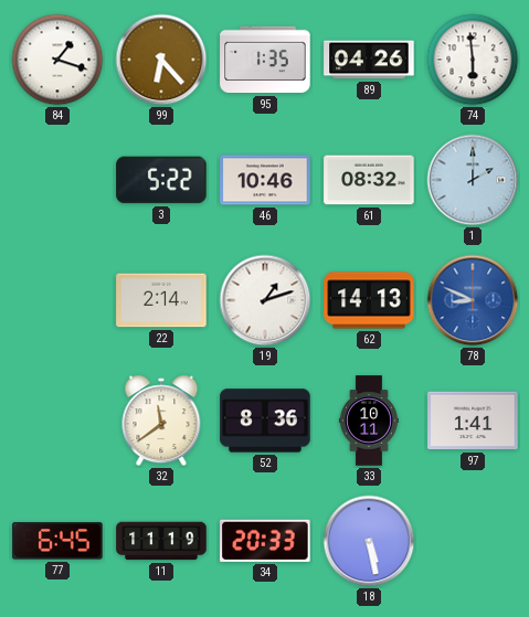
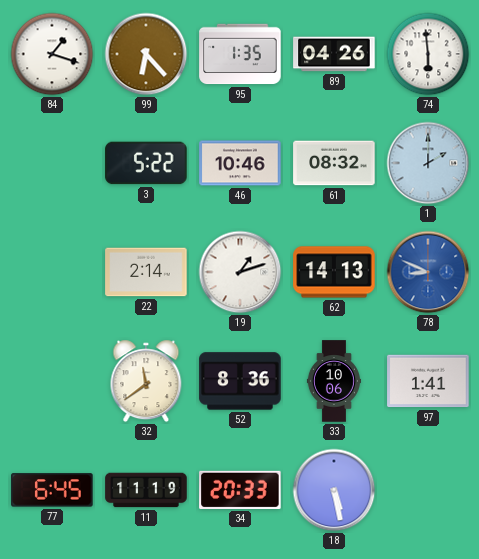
33: 10:11 -> 10:06
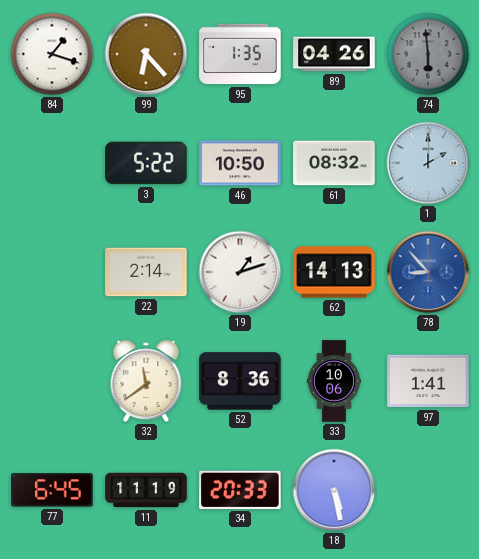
74 dial: white -> grey
46: 10:46 -> 10:50
78: 8:49 -> 8:53
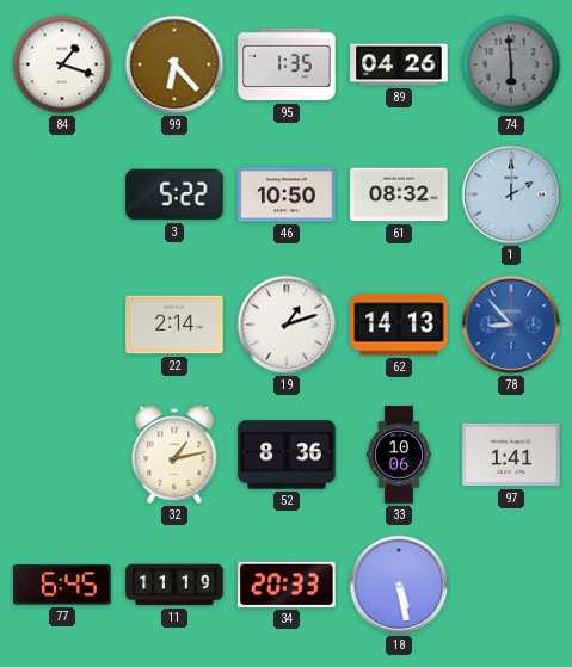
32: 11:39 -> 1:13
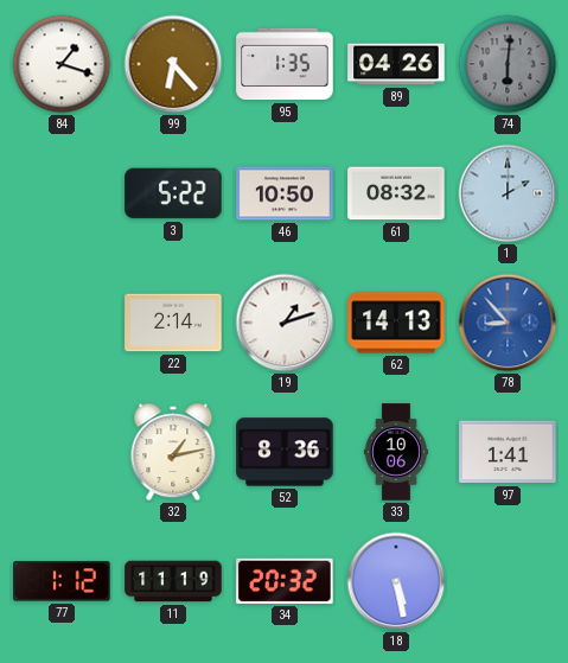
74: 5:59 -> 6:01
77: 6:45 -> 1:12
34: 20:33 -> 20:32
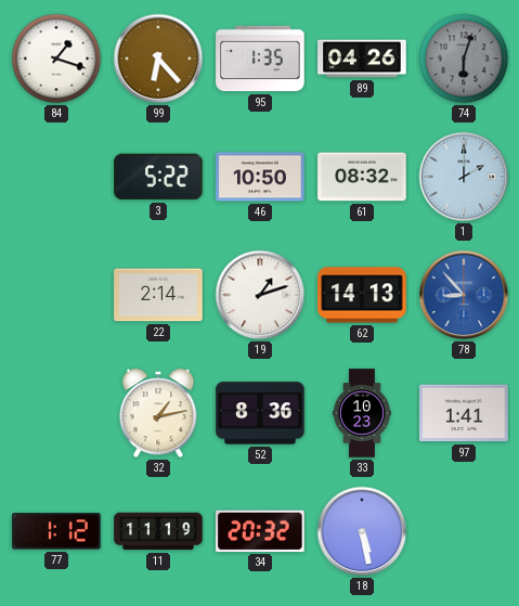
74: 6:01 -> 6:03
33: 10:06 -> 10:23
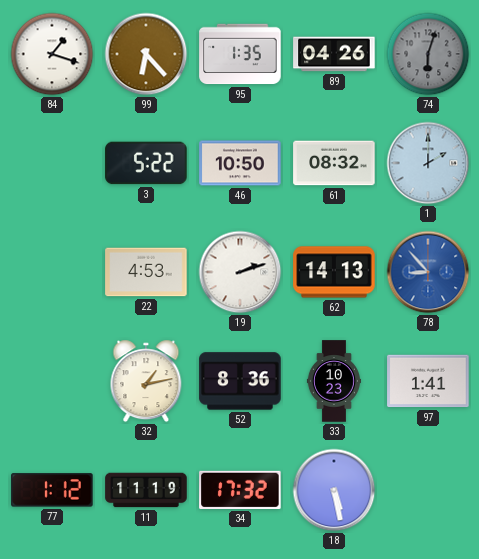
22: 2:14 -> 4:53
19: 1:12 -> 2:12
34: 20:32 -> 17:32
